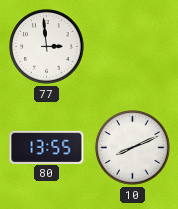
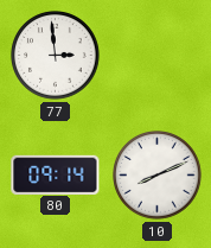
80: 13:55 -> 09:14
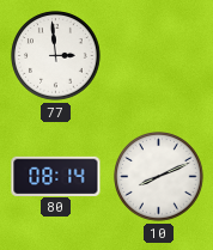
80: 09:14 -> 08:14
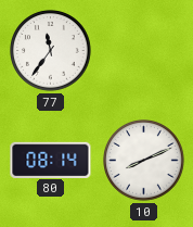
77: 2:59 -> 11:36
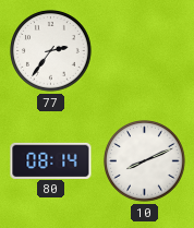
77: 11:36 -> 2:36
